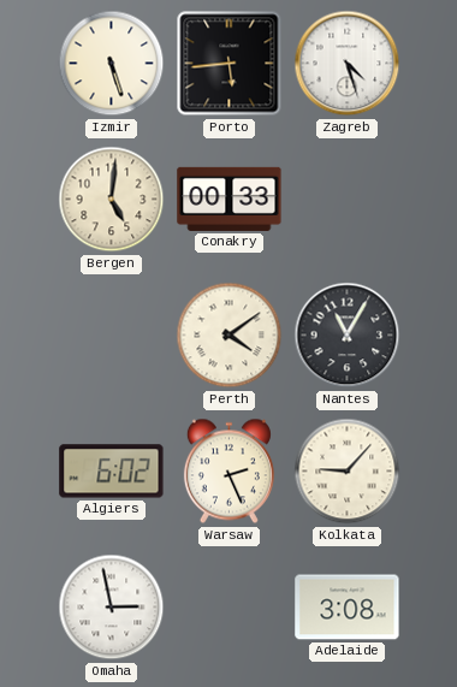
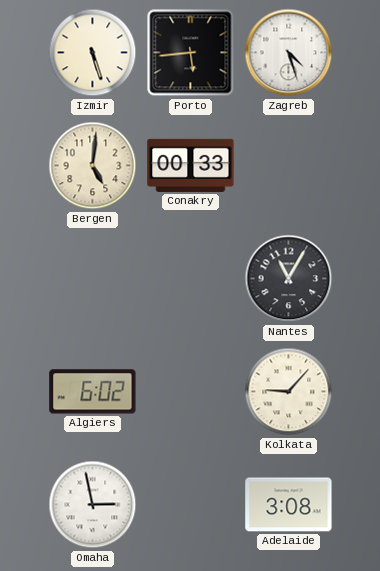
Perth: 4:09 -> none
Warsaw: 2:26 -> none
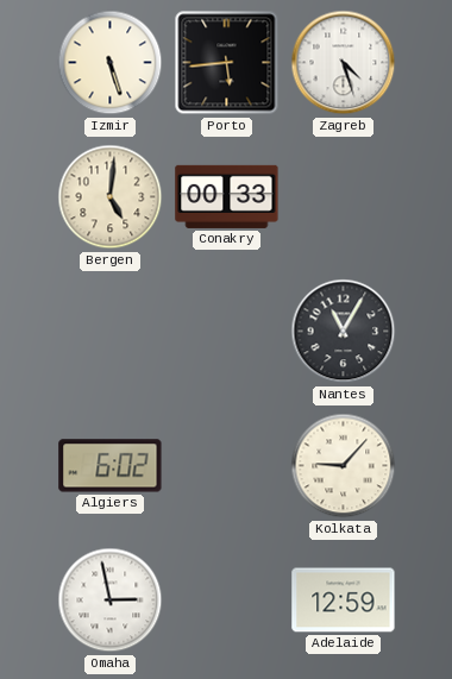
Adelaide: 3:08 -> 12:59
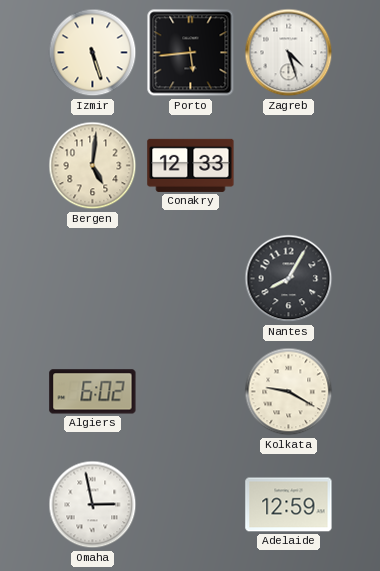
Conakry: 00:33 -> 12:33
Nantes: 11:05 -> 8:05
Kolkata: 9:07 -> 9:20
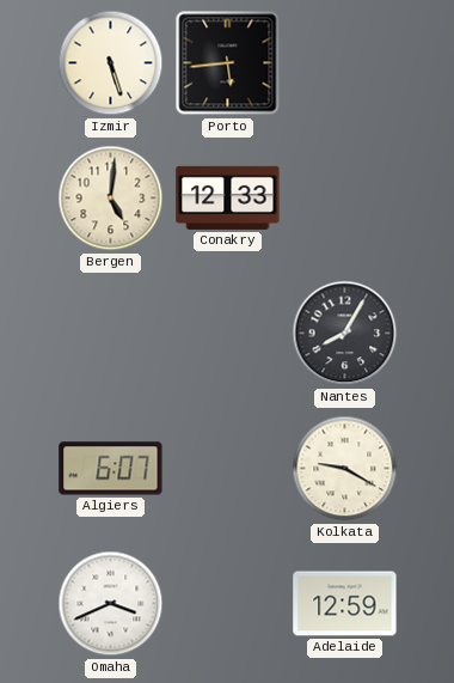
Zagreb: 4:27 -> none
Algiers: 6:02 -> 6:07
Omaha: 2:58 -> 3:41
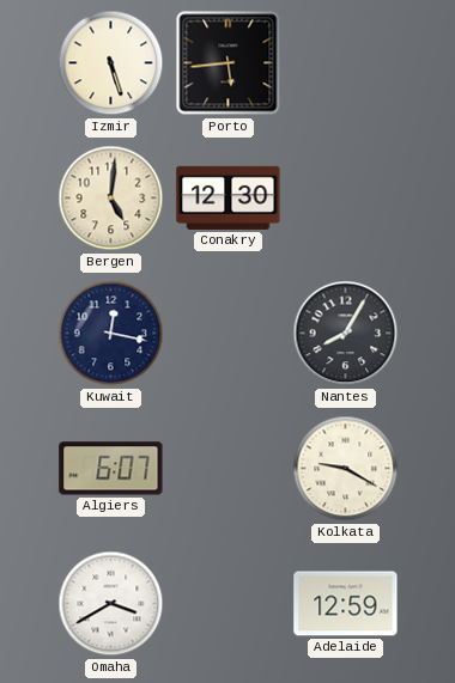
Conakry: 12:33 -> 12:30
Kuwait: none -> 12:17
Omaha: 3:41 -> 3:40
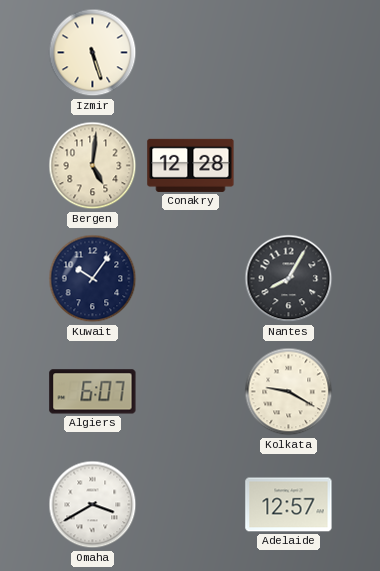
Porto: 5:44 -> none
Conakry: 12:30 -> 12:28
Kuwait: 12:17 -> 10:06
Adelaide: 12:59 -> 12:57
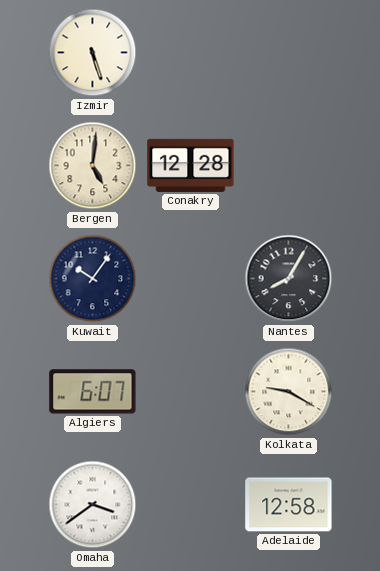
Omaha: 3:40 -> 3:39
Adelaide: 12:57 -> 12:58
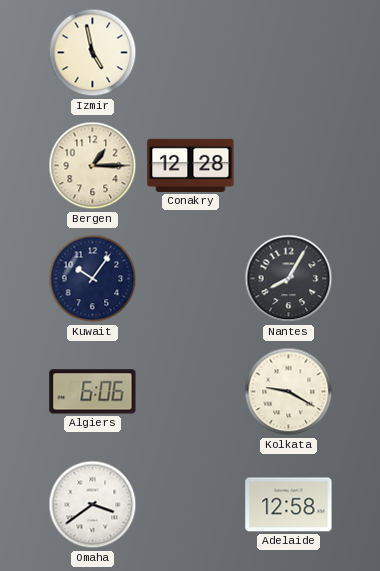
Izmir: 5:27 -> 4:58
Bergen: 5:01 -> 1:15
Algiers: 6:07 -> 6:06
